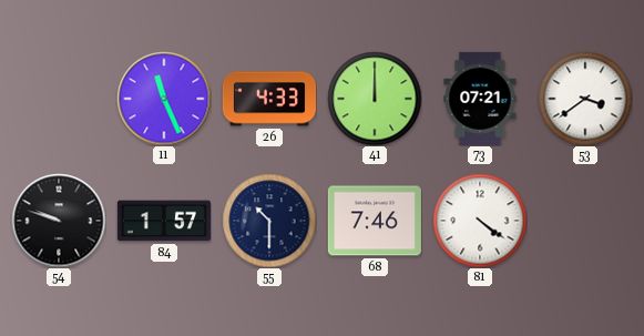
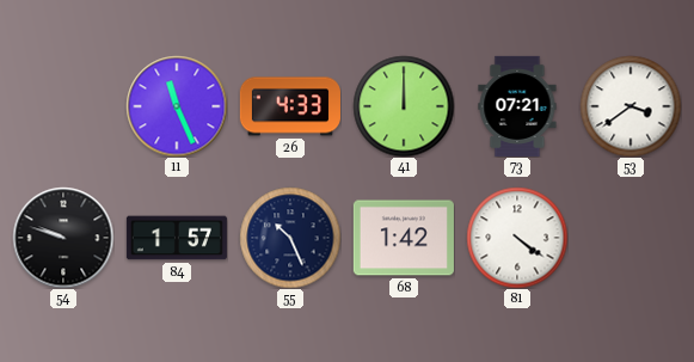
55: 10:30 -> 10:26
68: 7:46 -> 1:42
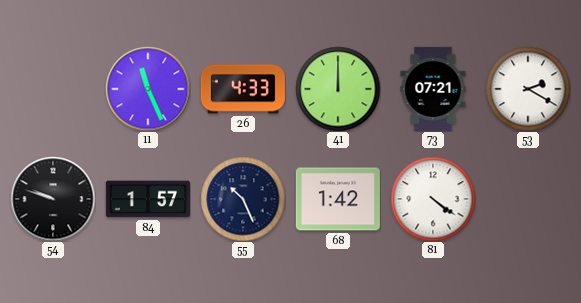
53: 3:39 -> 2:20
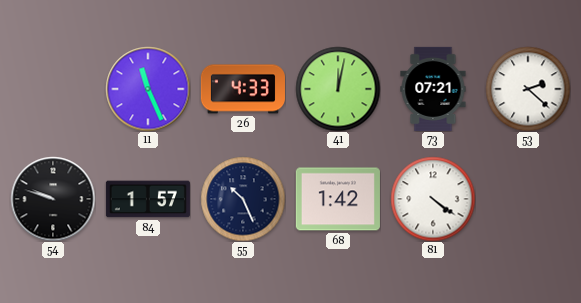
41: 12:00 -> 12:02
53: 2:20 -> 2:22
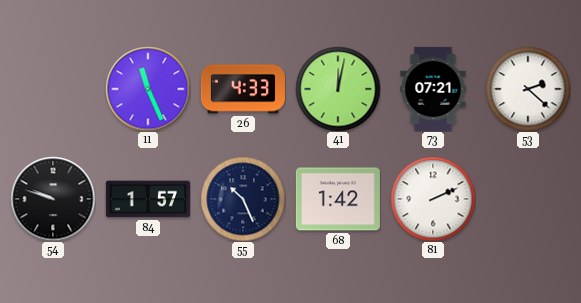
81: 4:21 -> 2:11
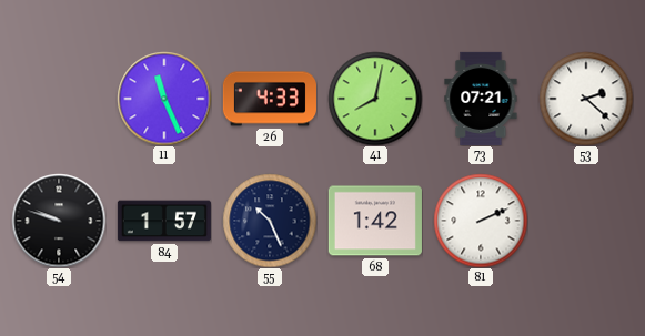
41: 12:02 -> 8:02
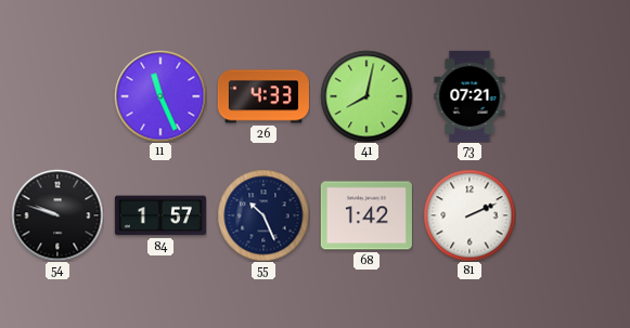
53: 2:22 -> none
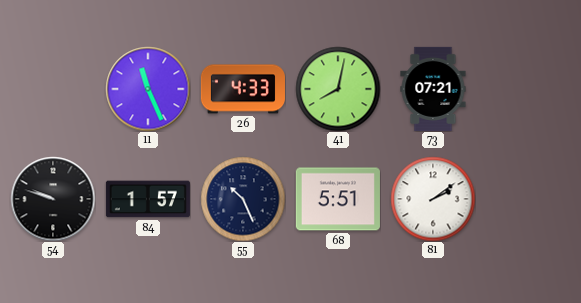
68: 1:42 -> 5:51
81: 2:11 -> 2:09
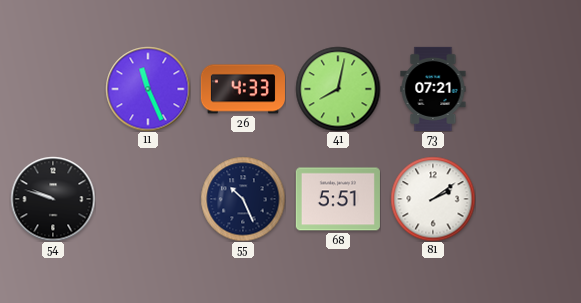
84: 1:57 -> none
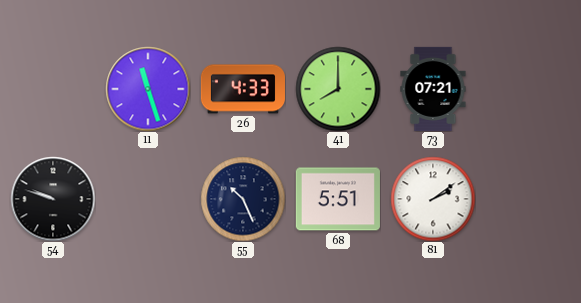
11: 11:26 -> 11:27
41: 8:02 -> 8:00
